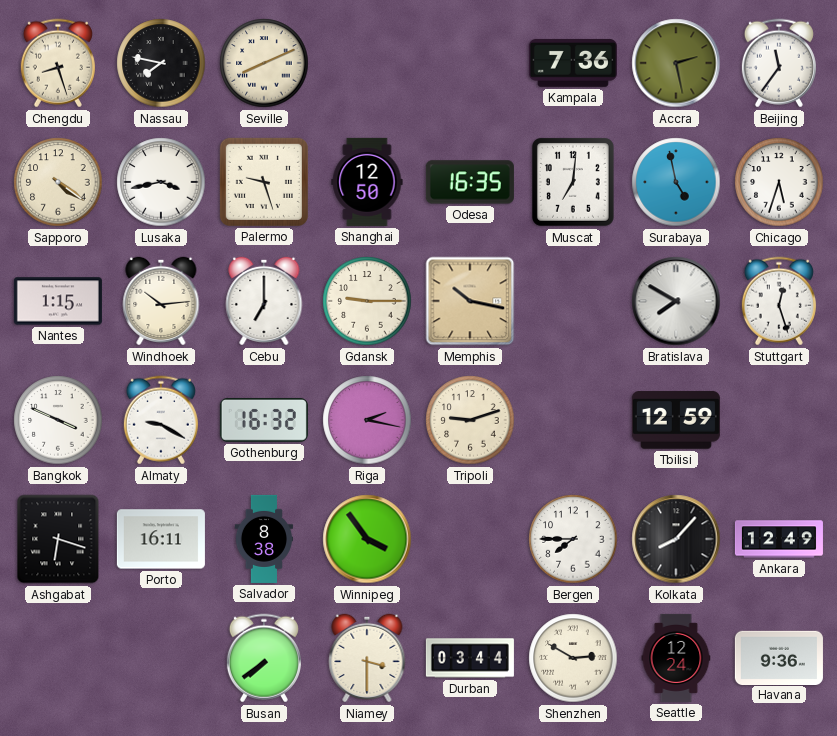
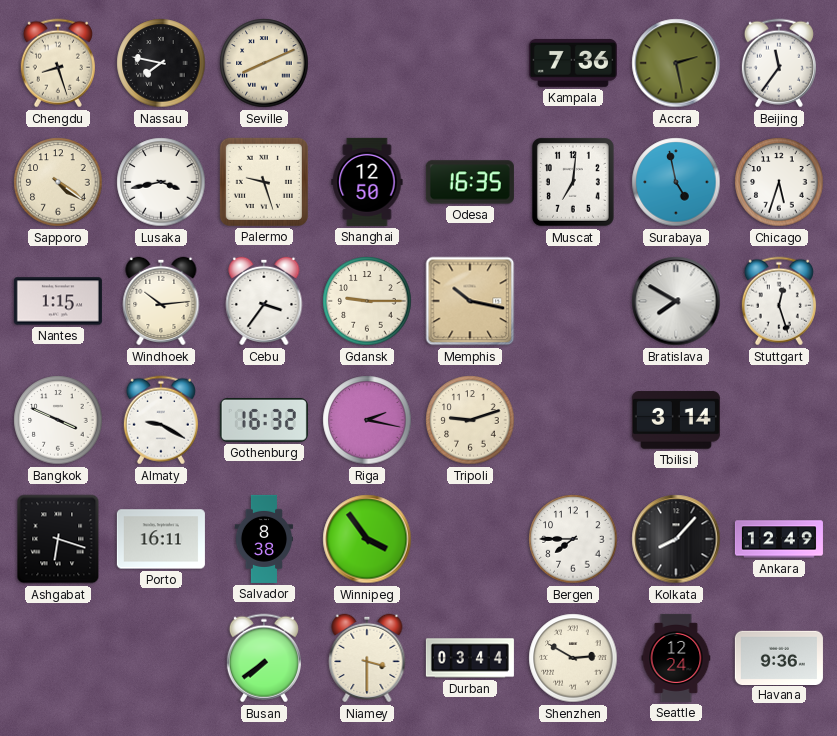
Cebu: 7:00 -> 3:36
Tbilisi: 12:59 -> 3:14
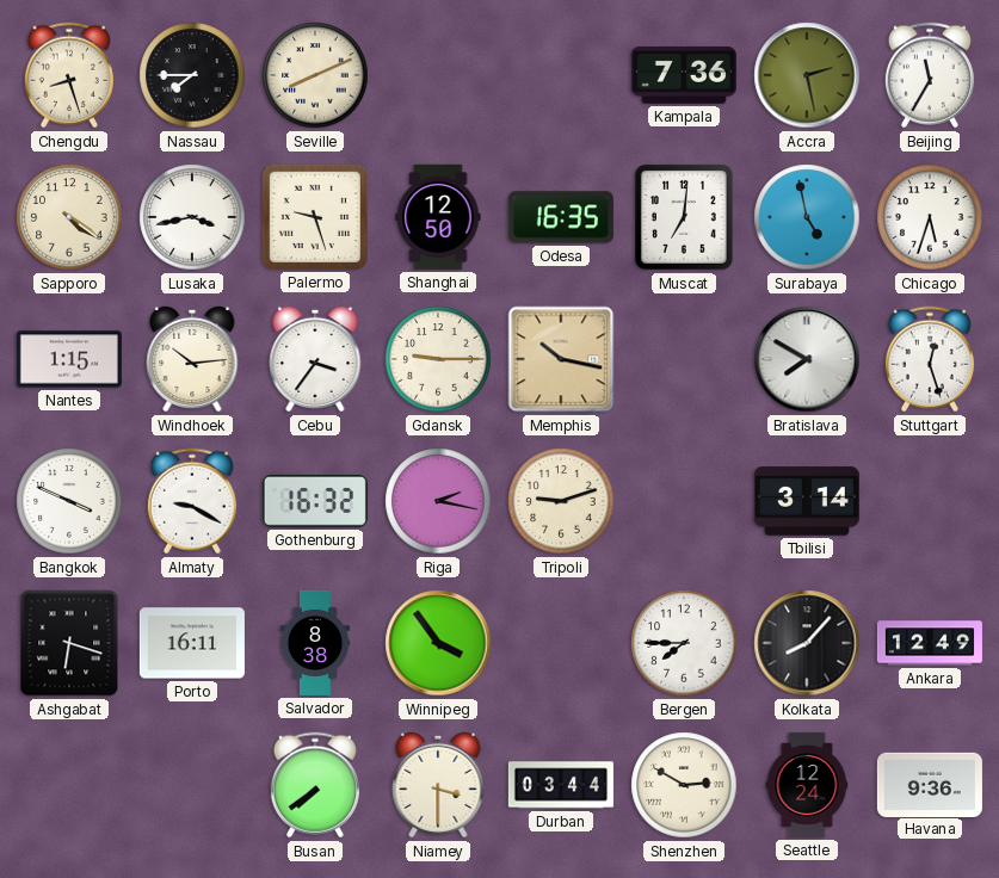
Nassau: 7:47 -> 7:45
Beijing: 11:36 -> 11:35
